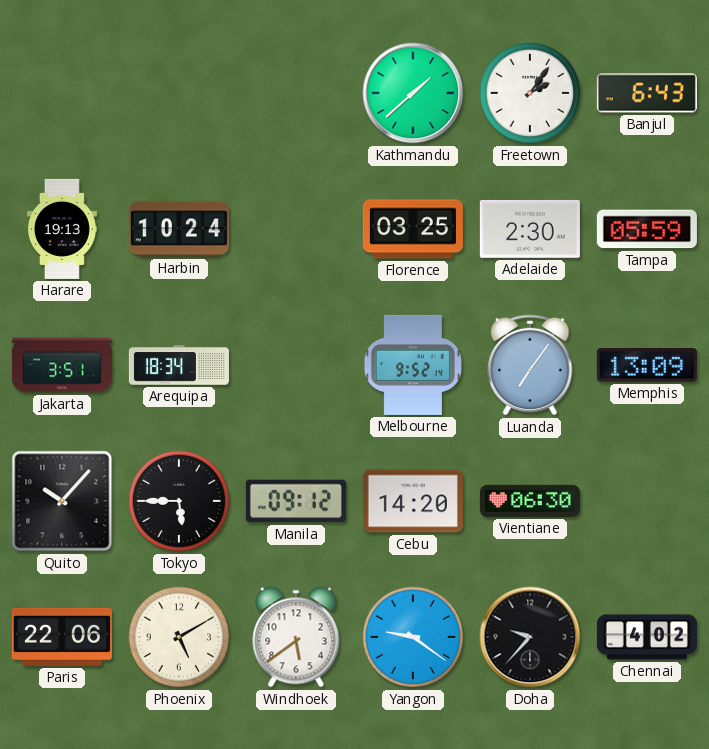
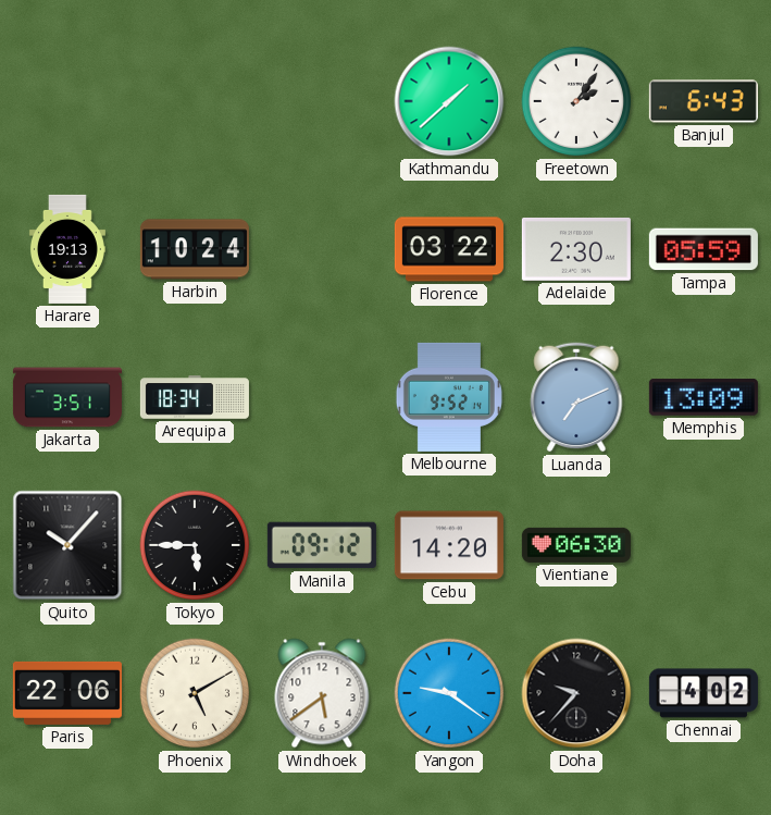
Florence: 03:25 -> 03:22
Luanda: 7:06 -> 7:11
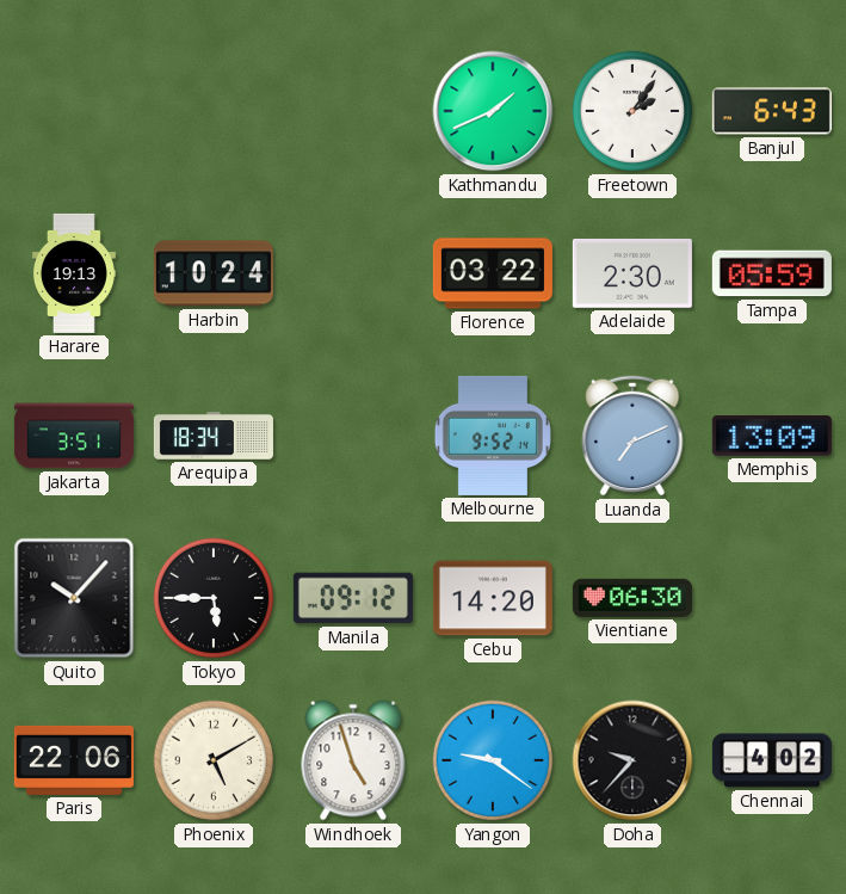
Kathmandu: 1:38 -> 1:41
Windhoek: 5:39 -> 4:57
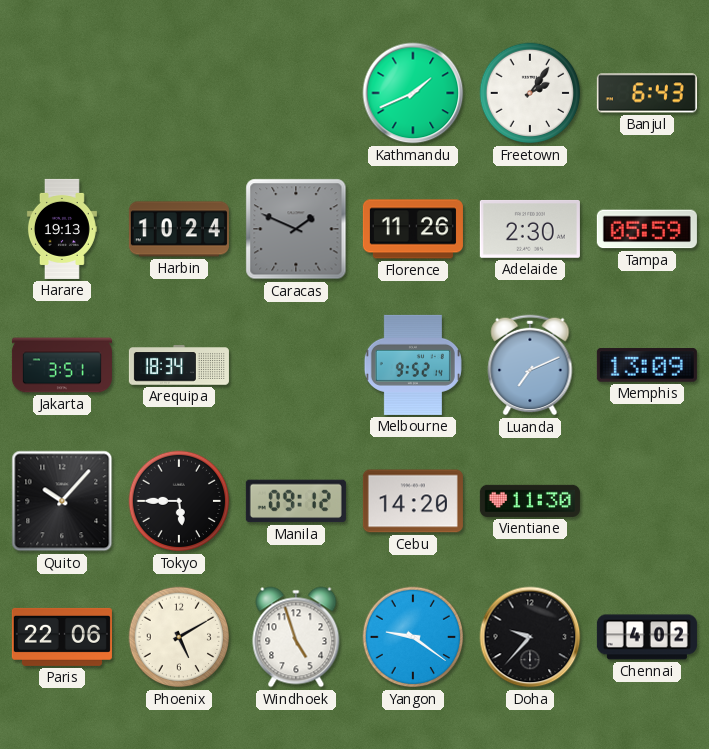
Caracas: none -> 1:49
Florence: 03:22 -> 11:26
Vientiane: 06:30 -> 11:30
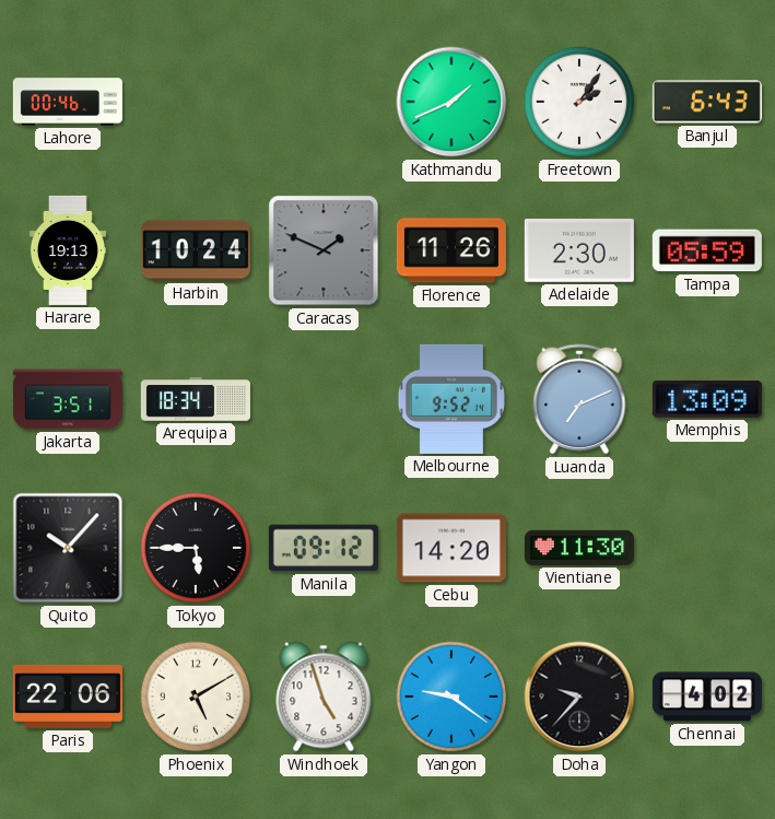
Lahore: none -> 00:46
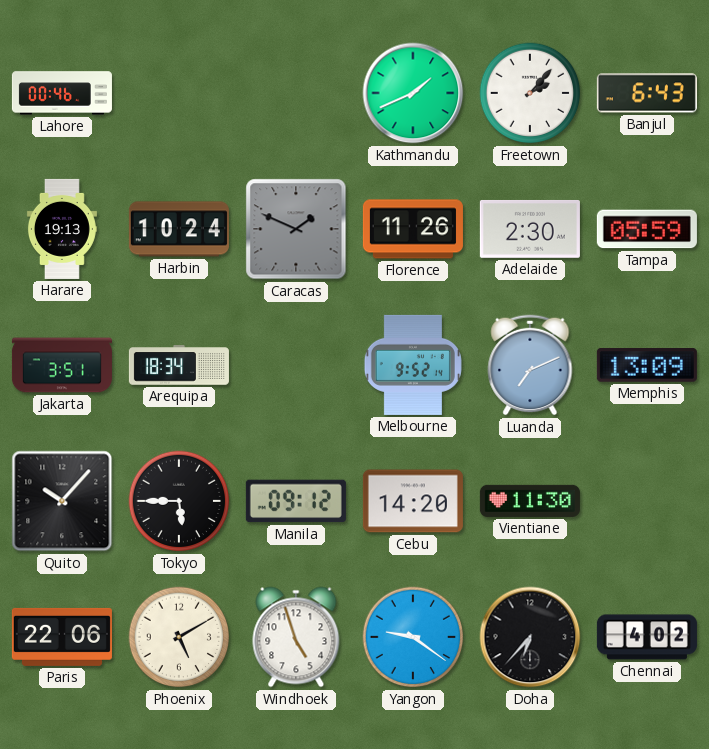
Freetown: 2:06 -> 2:07
Doha: 9:37 -> 6:37
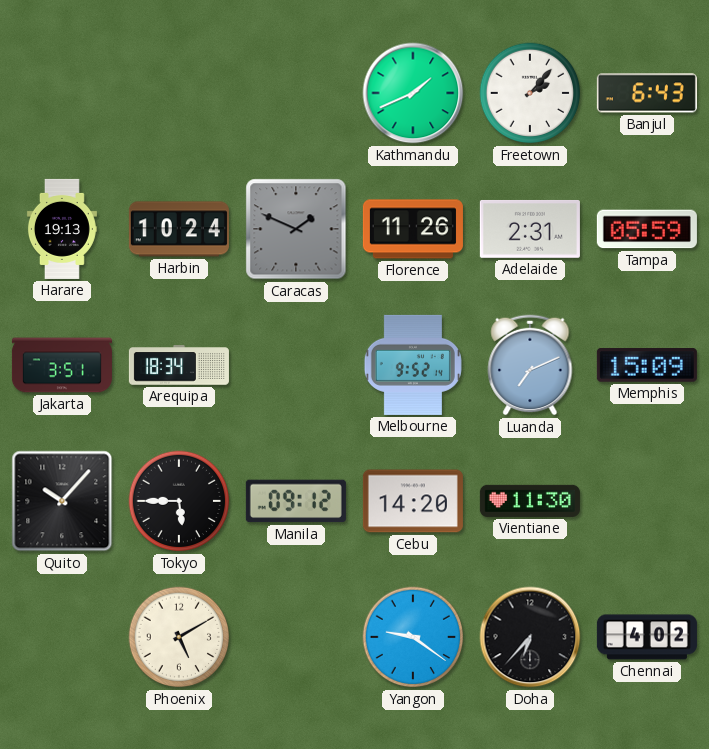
Lahore: 00:46 -> none
Adelaide: 2:30 -> 2:31
Memphis: 13:09 -> 15:09
Paris: 22:06 -> none
Windhoek: 4:57 -> none
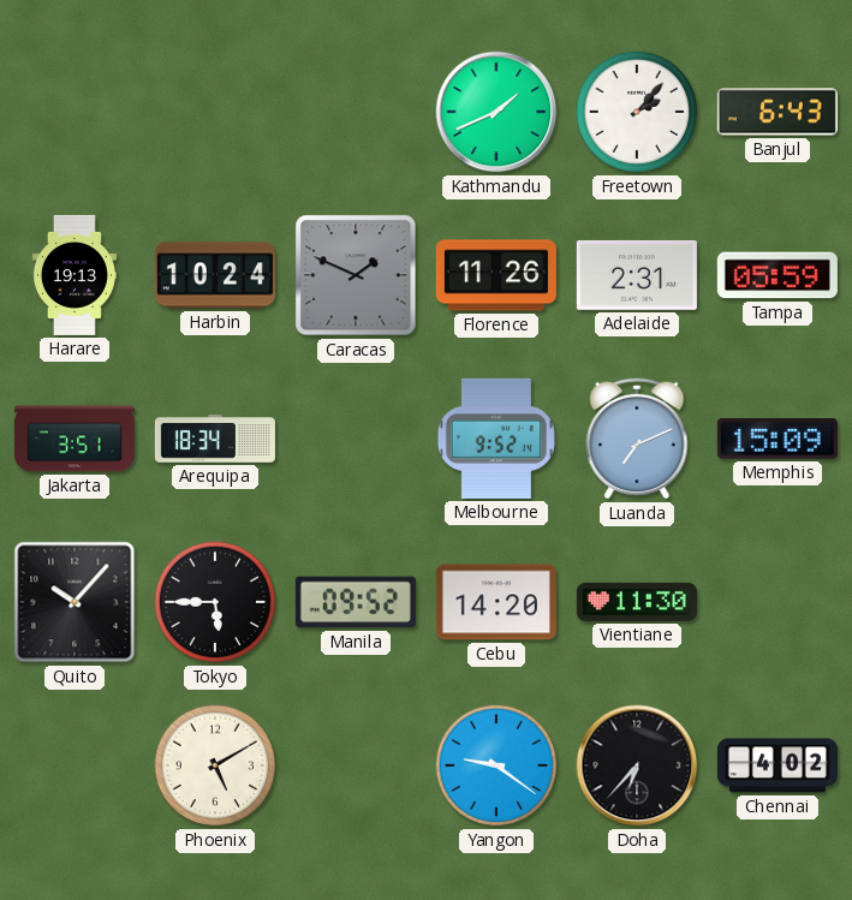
Manila: 09:12 -> 09:52
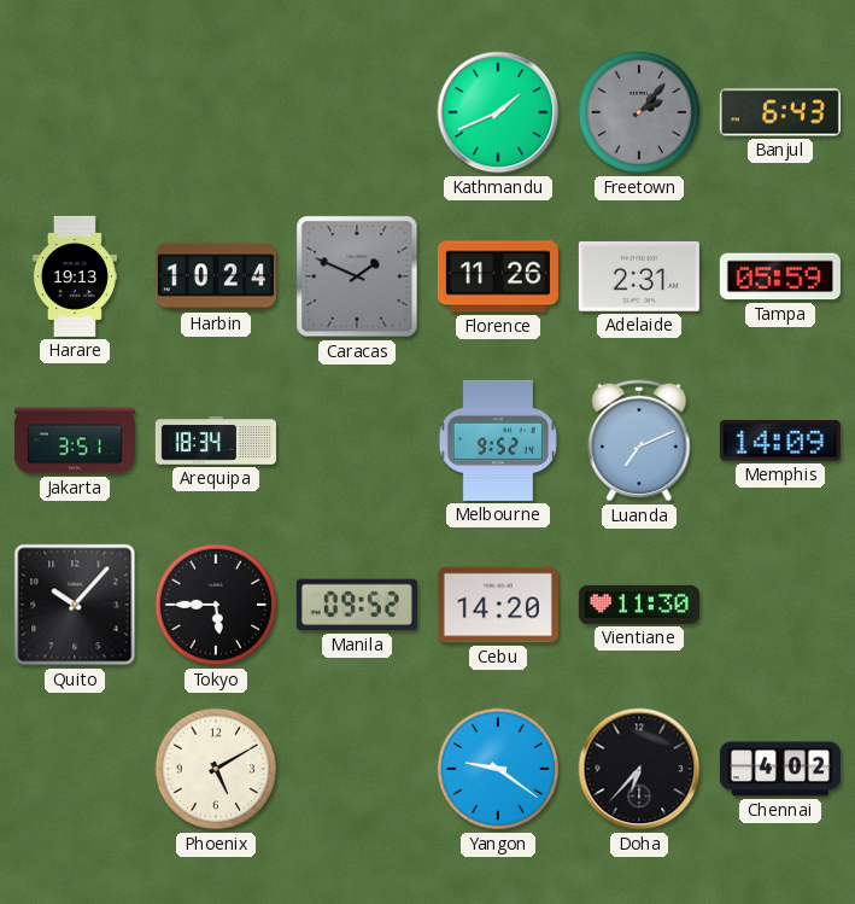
Freetown dial: white -> grey
Memphis: 15:09 -> 14:09
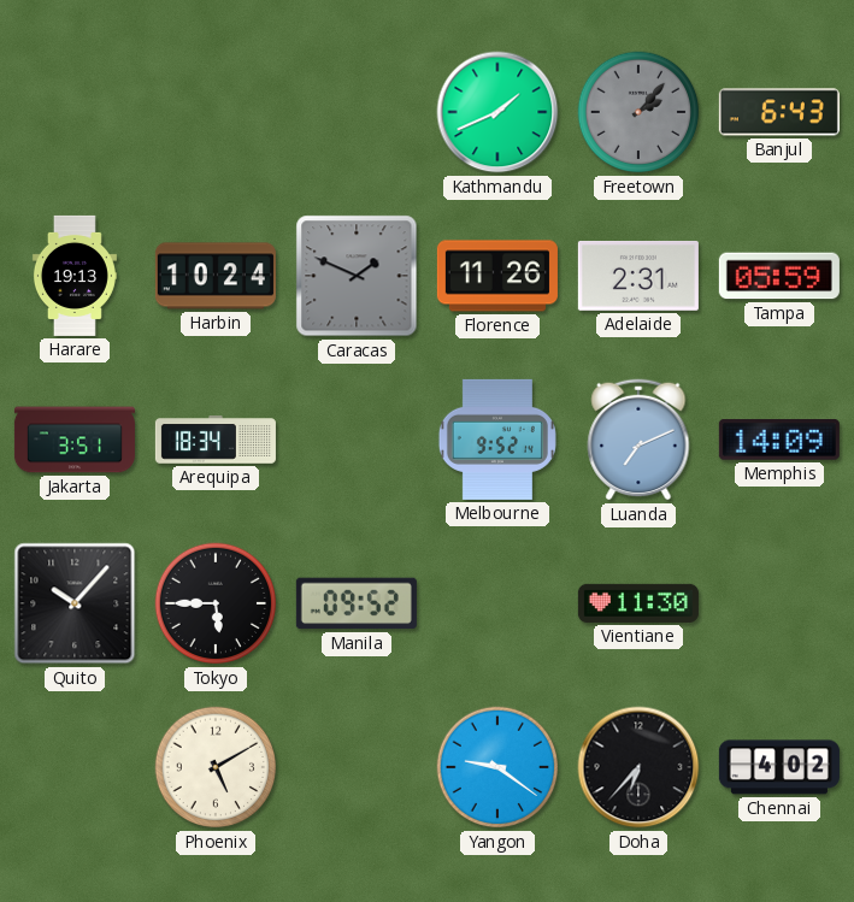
Cebu: 14:20 -> none
